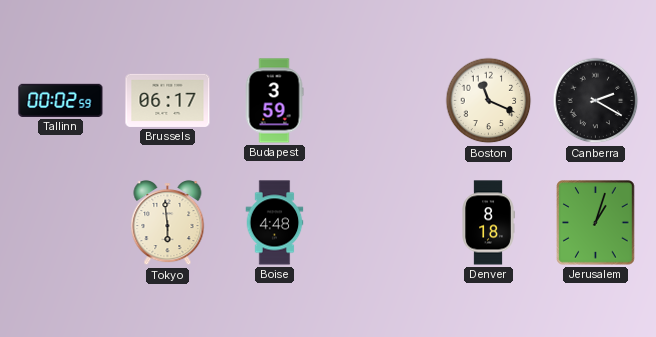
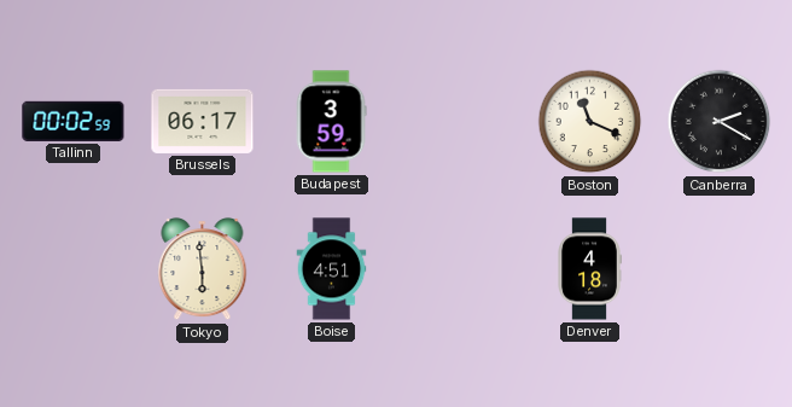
Boise: 4:48 -> 4:51
Denver: 8:18 -> 4:18
Jerusalem: 1:03 -> none
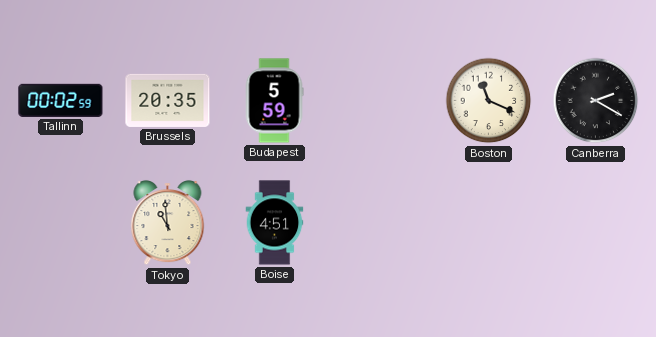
Brussels: 06:17 -> 20:35
Budapest: 3:59 -> 5:59
Tokyo: 5:59 -> 10:59
Denver: 4:18 -> none
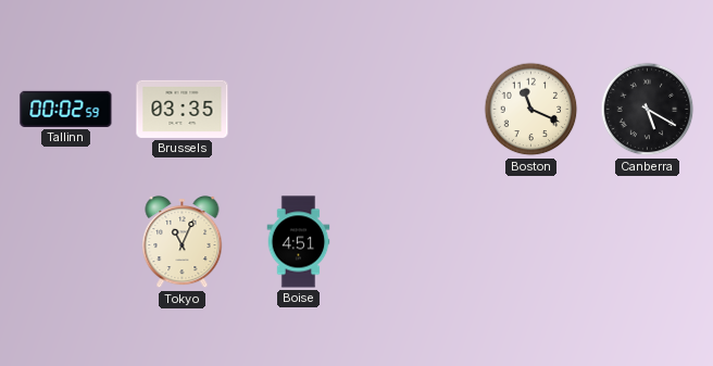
Brussels: 20:35 -> 03:35
Budapest: 5:59 -> none
Canberra: 2:20 -> 5:20
Tokyo: 10:59 -> 11:04
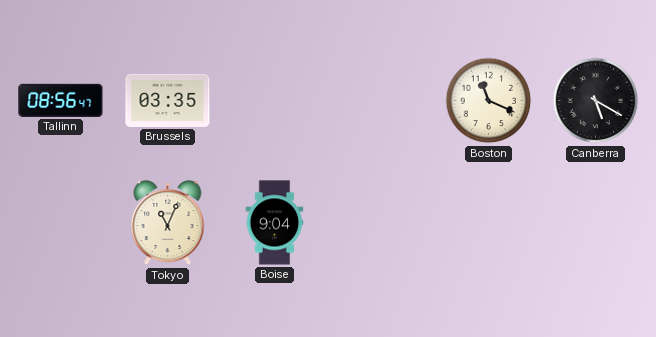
Tallinn: 00:02 -> 08:56
Boise: 4:51 -> 9:04
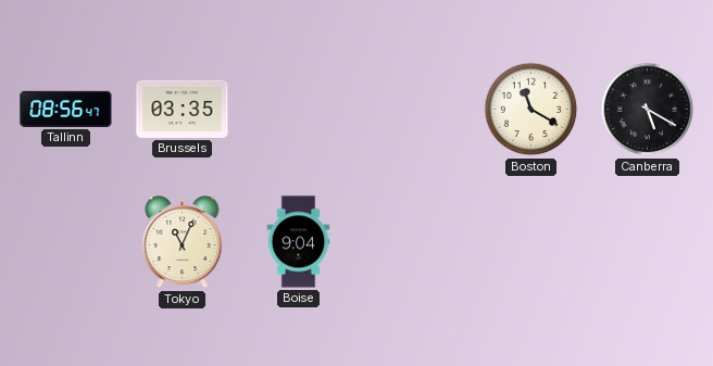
Boston: 11:19 -> 11:20
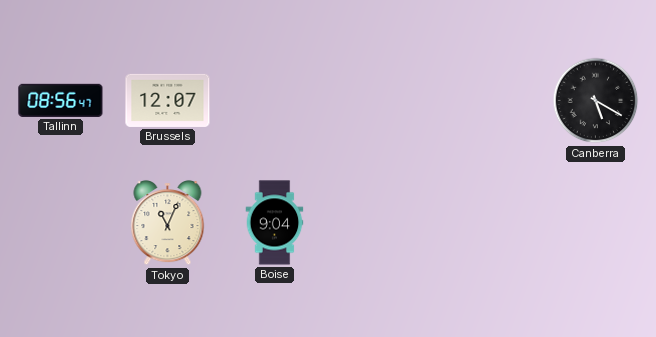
Brussels: 03:35 -> 12:07
Boston: 11:20 -> none
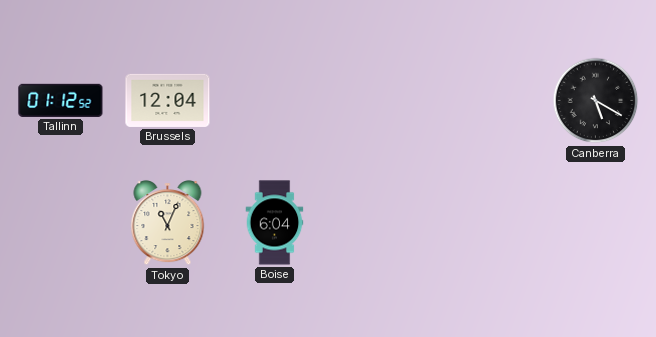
Tallinn: 08:56 -> 01:12
Brussels: 12:07 -> 12:04
Boise: 9:04 -> 6:04
